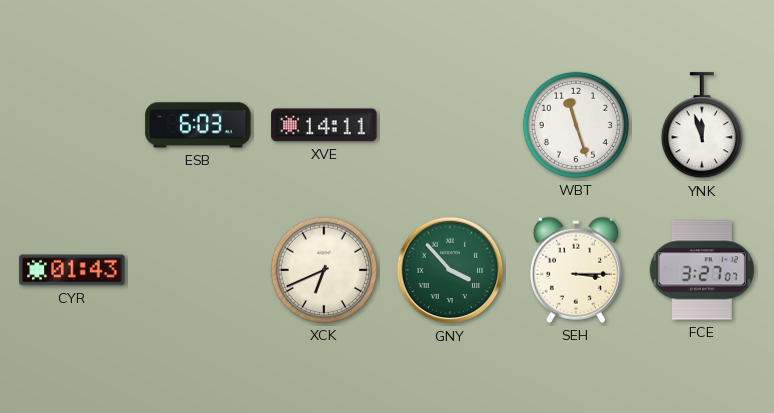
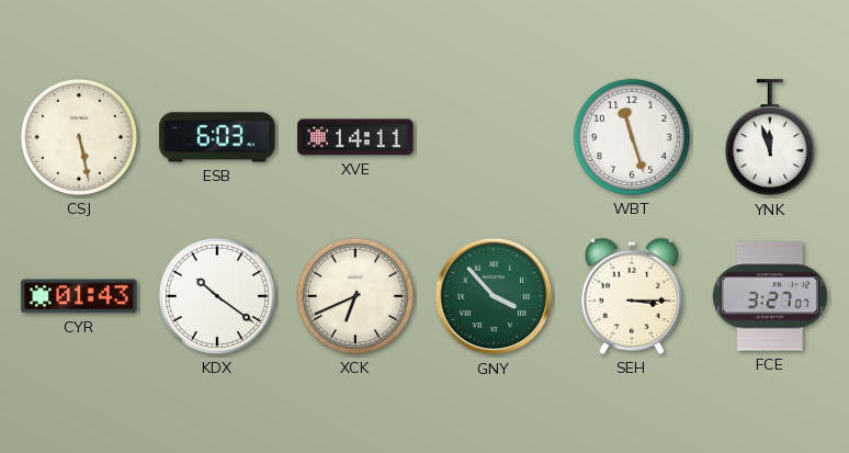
CSJ: none -> 5:28
KDX: none -> 10:21
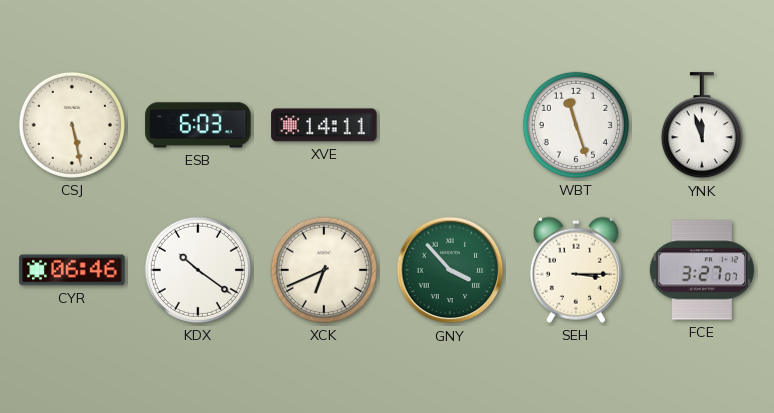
CYR: 01:43 -> 06:46
